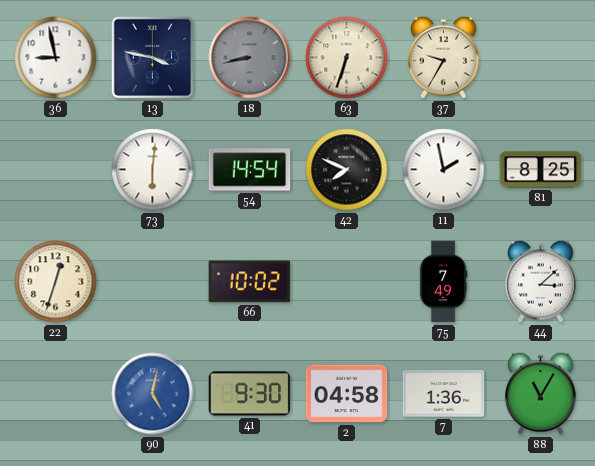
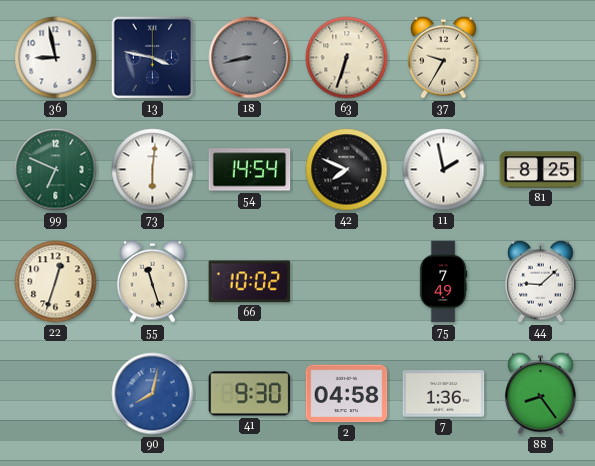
99: none -> 6:49
55: none -> 11:27
44: 3:08 -> 9:08
90: 5:02 -> 8:02
88: 11:05 -> 8:24
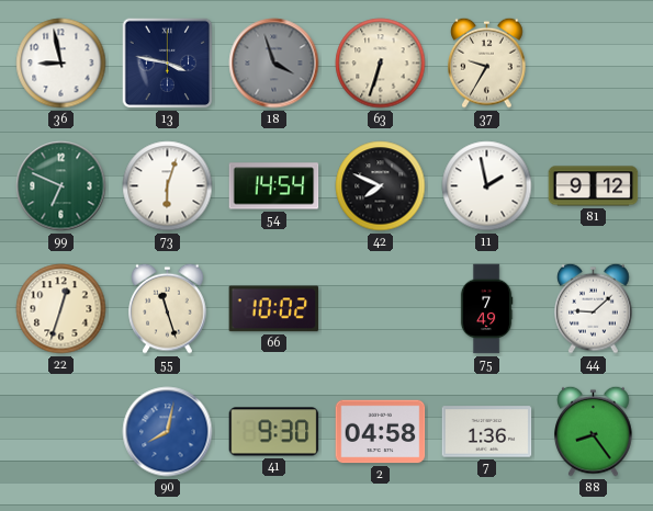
18: 8:43 -> 3:57
73: 6:01 -> 6:03
81: 8:25 -> 9:12
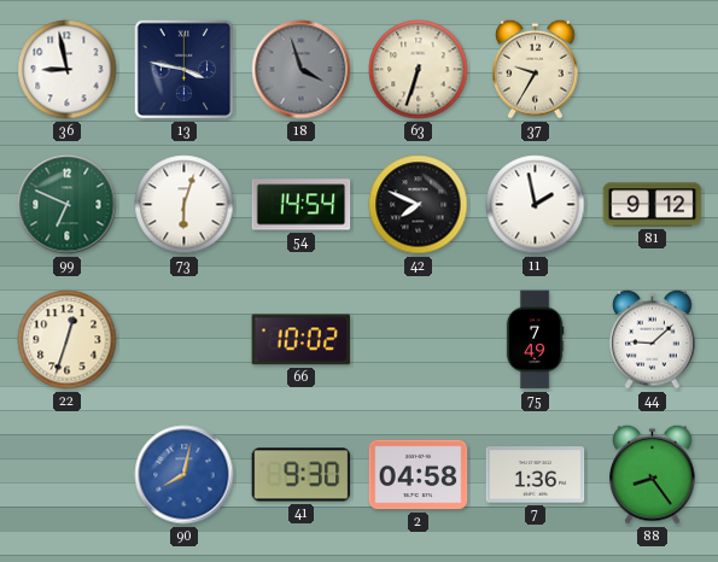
55: 11:27 -> none
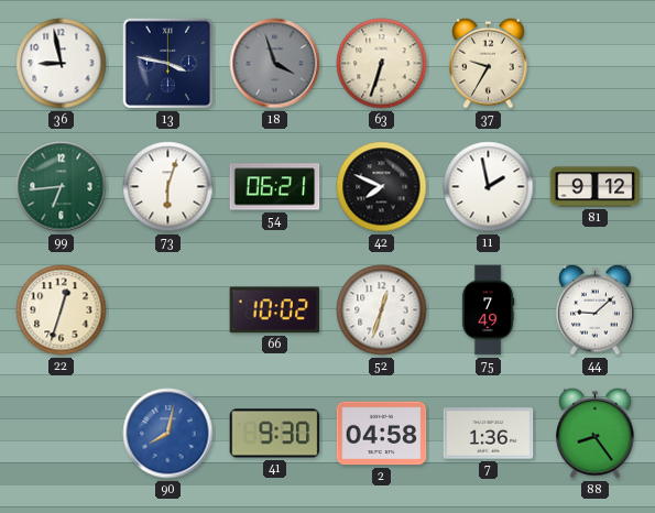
99: 6:49 -> 6:44
54: 14:54 -> 06:21
52: none -> 12:33
